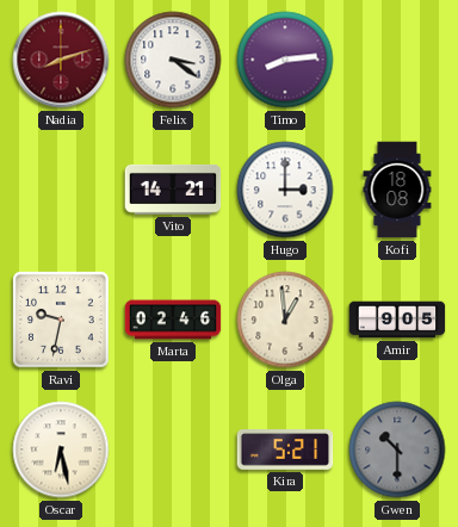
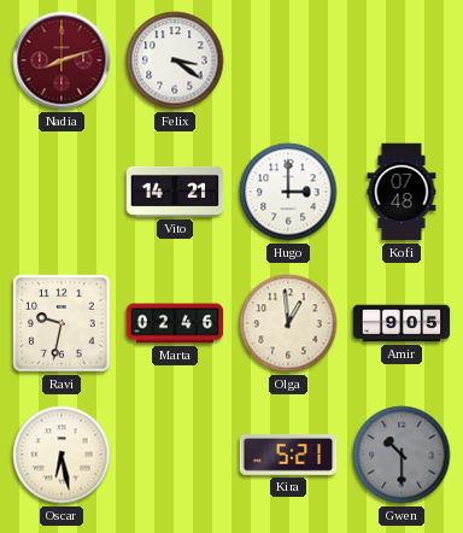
Timo: 8:14 -> none
Kofi: 18:08 -> 07:48
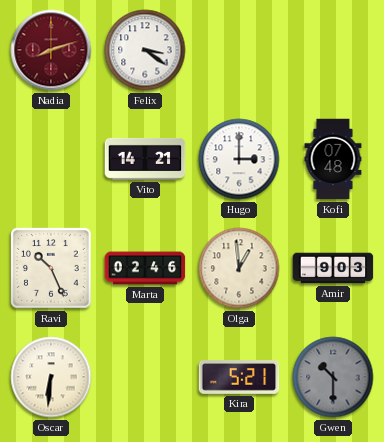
Ravi: 9:32 -> 10:26
Amir: 9:05 -> 9:03
Oscar: 6:28 -> 6:31
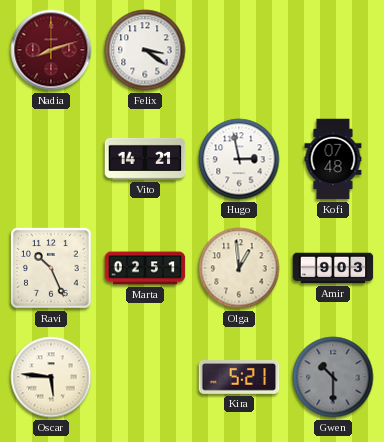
Hugo: 3:00 -> 2:58
Marta: 02:46 -> 02:51
Oscar: 6:31 -> 5:46
